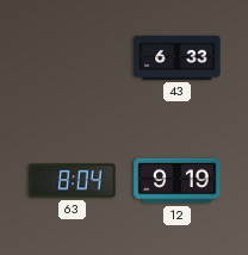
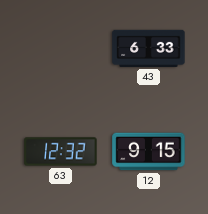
63: 8:04 -> 12:32
12: 9:19 -> 9:15
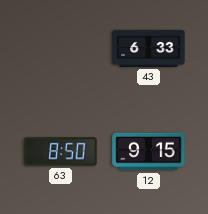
63: 12:32 -> 8:50
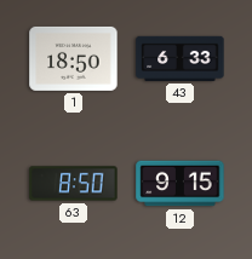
1: none -> 18:50
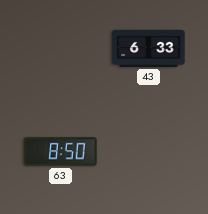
1: 18:50 -> none
12: 9:15 -> none
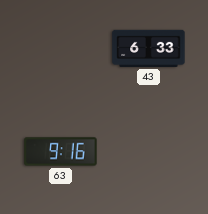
63: 8:50 -> 9:16
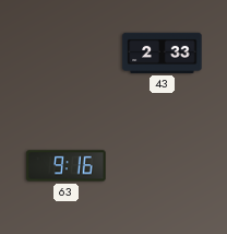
43: 6:33 -> 2:33
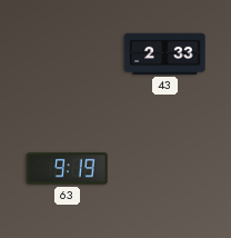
63: 9:16 -> 9:19
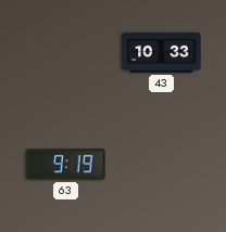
43: 2:33 -> 10:33
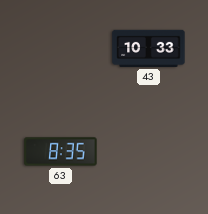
63: 9:19 -> 8:35
